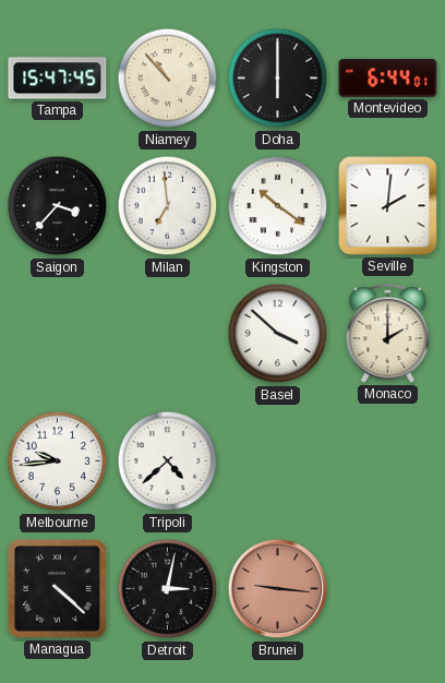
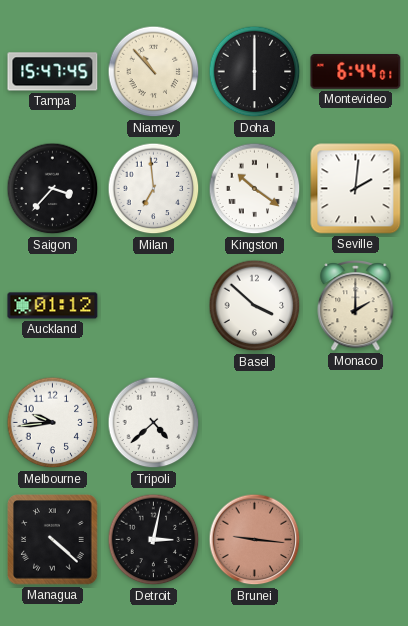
Auckland: none -> 01:12
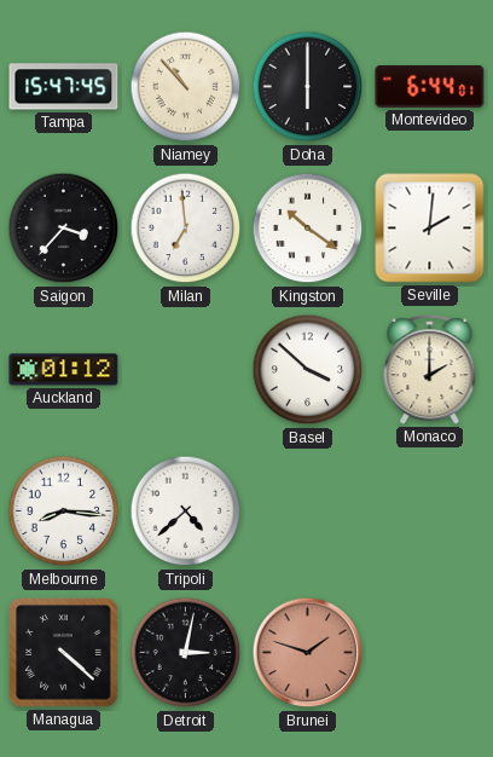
Melbourne: 9:44 -> 8:16
Brunei: 9:16 -> 1:48
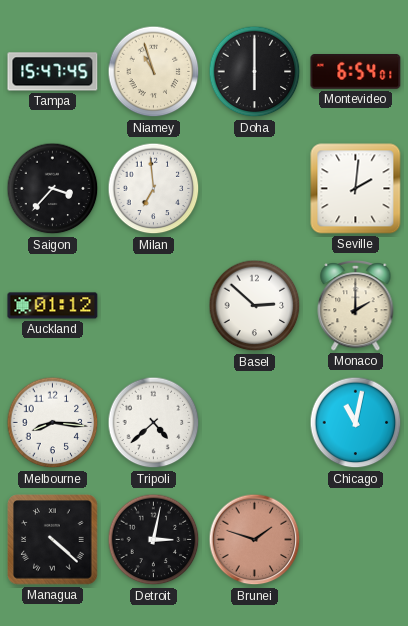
Niamey: 10:53 -> 10:57
Montevideo: 6:44 -> 6:54
Kingston: 10:21 -> none
Basel: 3:52 -> 2:52
Chicago: none -> 11:02
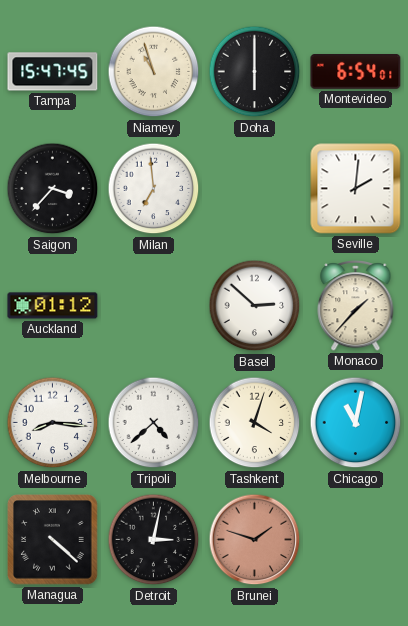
Monaco: 2:00 -> 1:37
Tashkent: none -> 4:03
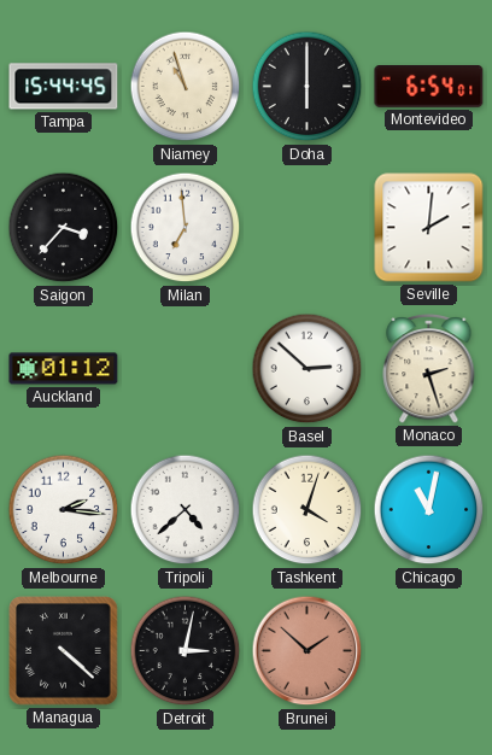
Tampa: 15:47 -> 15:44
Monaco: 1:37 -> 2:27
Melbourne: 8:16 -> 2:16
Brunei: 1:48 -> 1:52
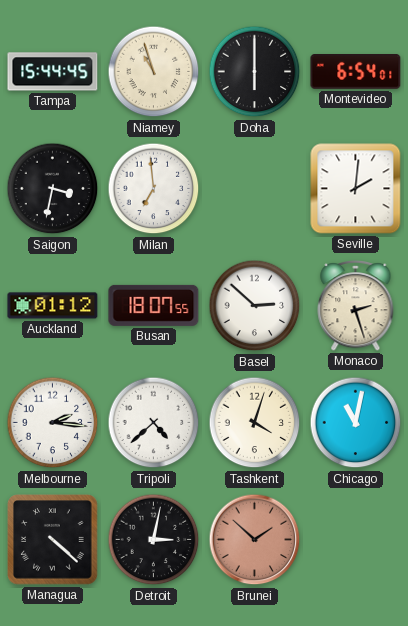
Saigon: 3:37 -> 3:32
Busan: none -> 18:07
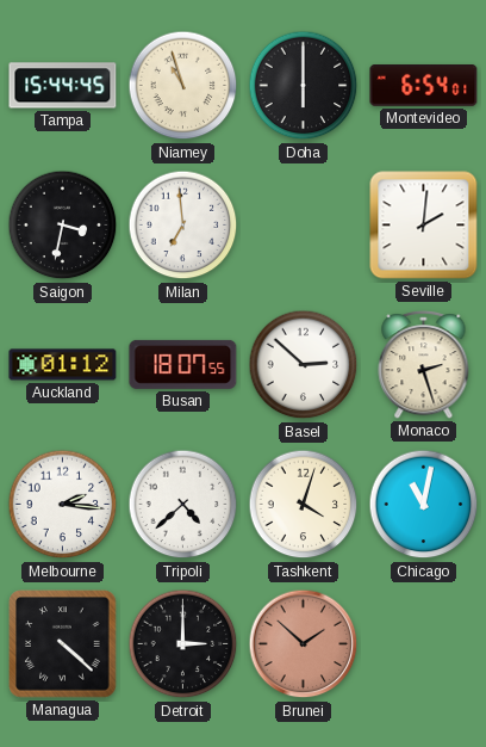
Detroit: 3:02 -> 3:00
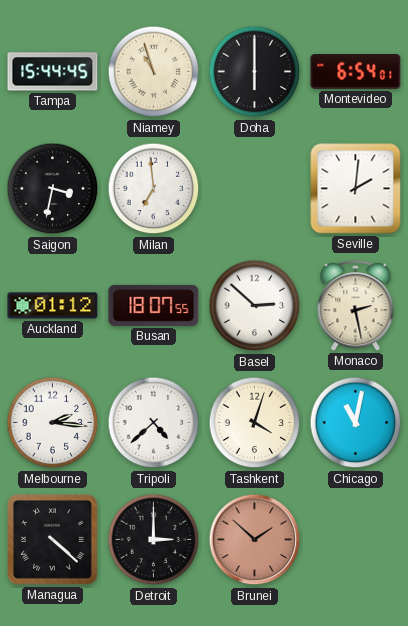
Monaco: 2:27 -> 2:28
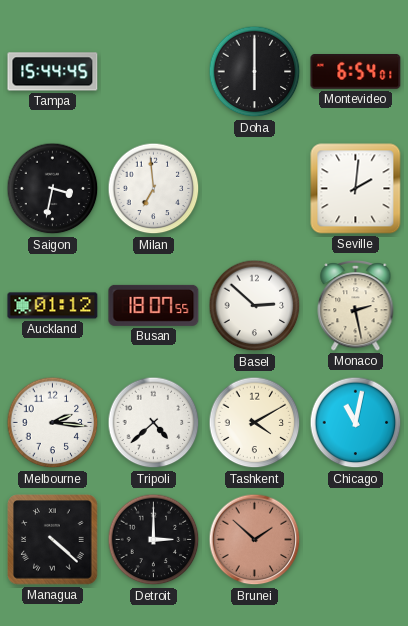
Niamey: 10:57 -> none
Tashkent: 4:03 -> 4:10
